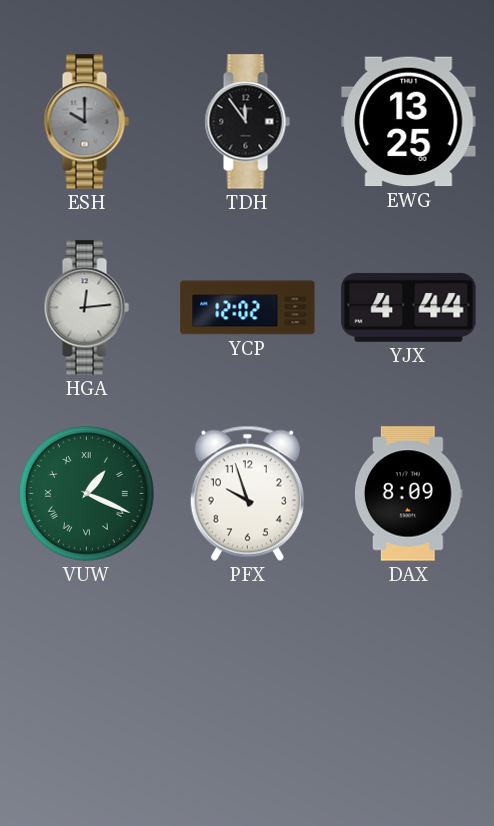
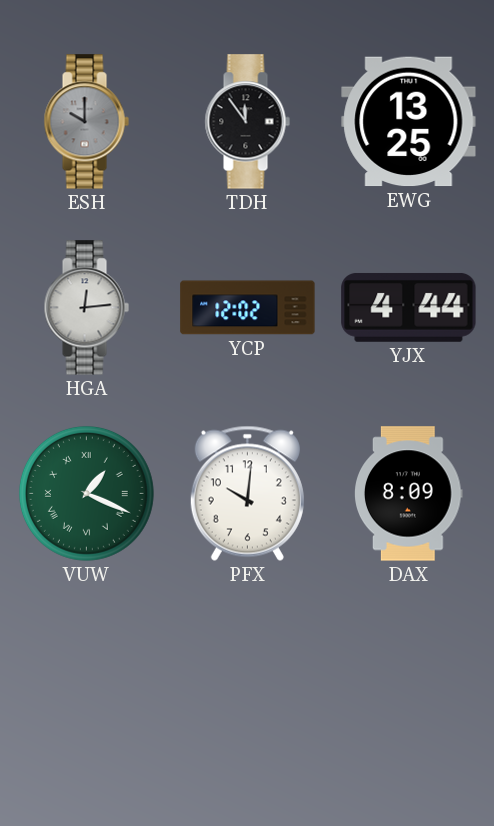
PFX: 9:57 -> 10:01
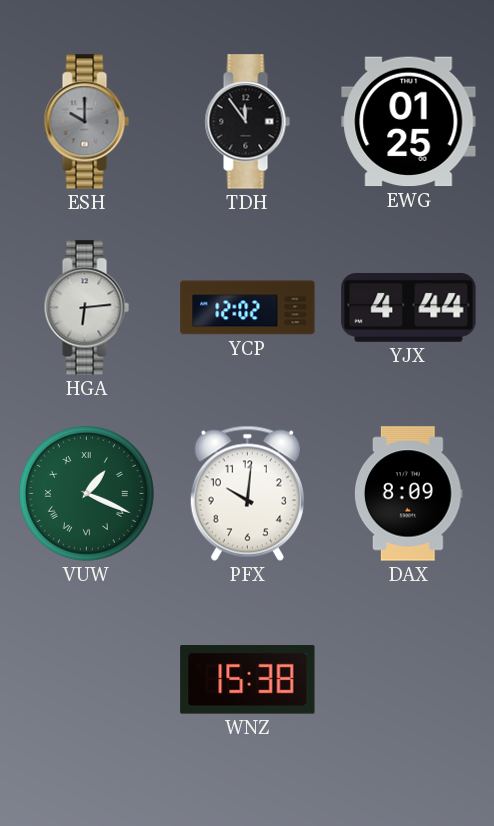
EWG: 13:25 -> 01:25
HGA: 12:14 -> 6:14
WNZ: none -> 15:38
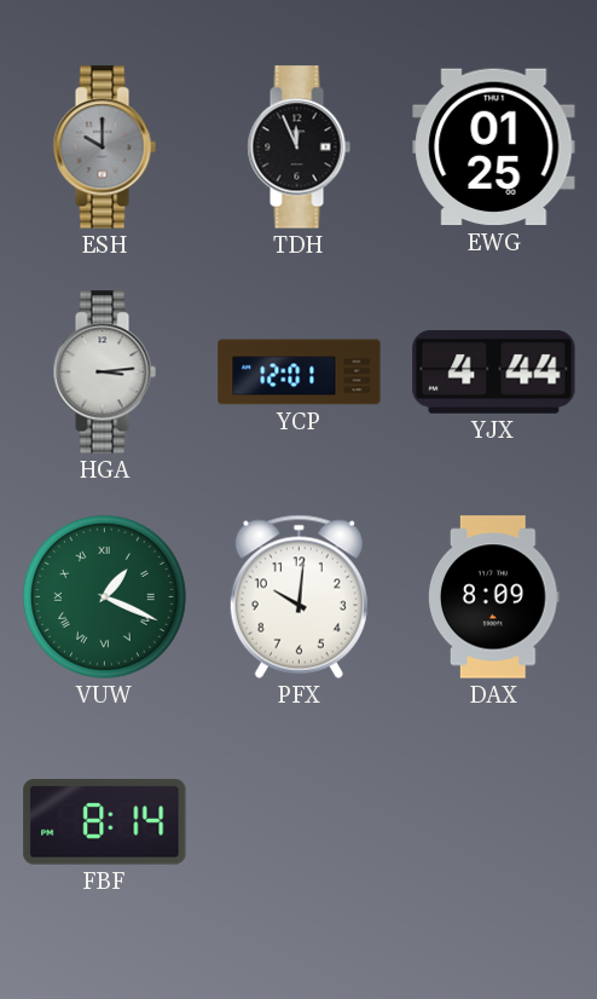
TDH: 11:54 -> 11:56
HGA: 6:14 -> 3:14
YCP: 12:02 -> 12:01
FBF: none -> 8:14
WNZ: 15:38 -> none
